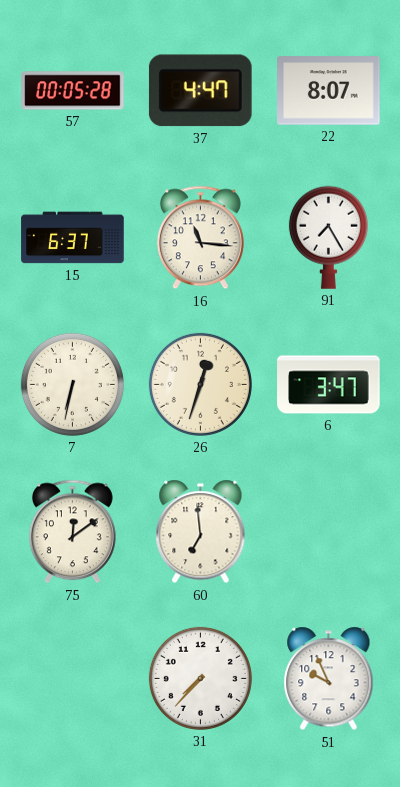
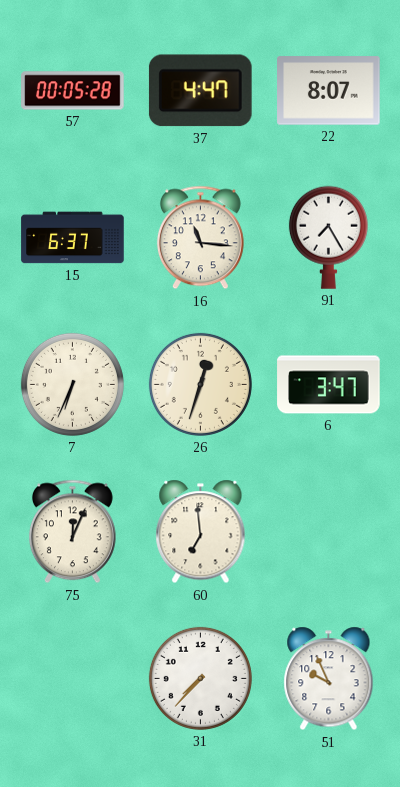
7: 6:32 -> 6:34
75: 12:09 -> 12:04
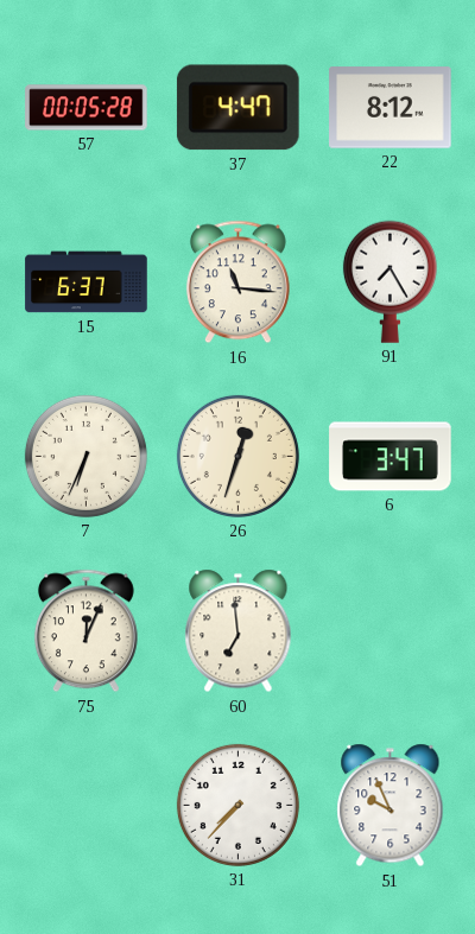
22: 8:07 -> 8:12
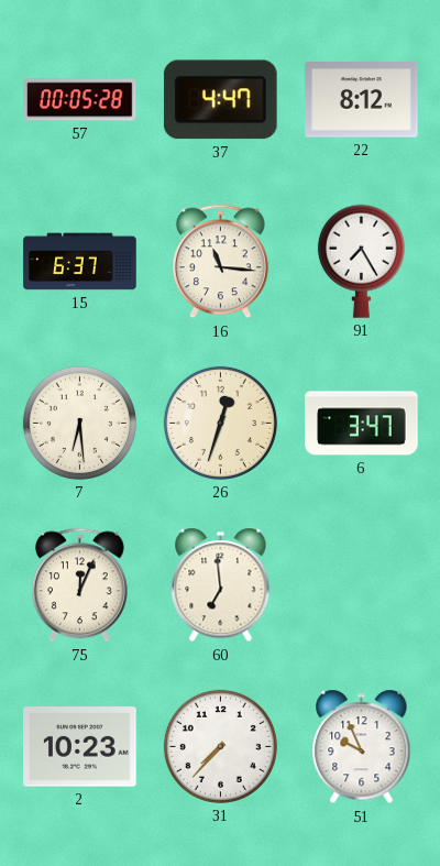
7: 6:34 -> 6:29
2: none -> 10:23
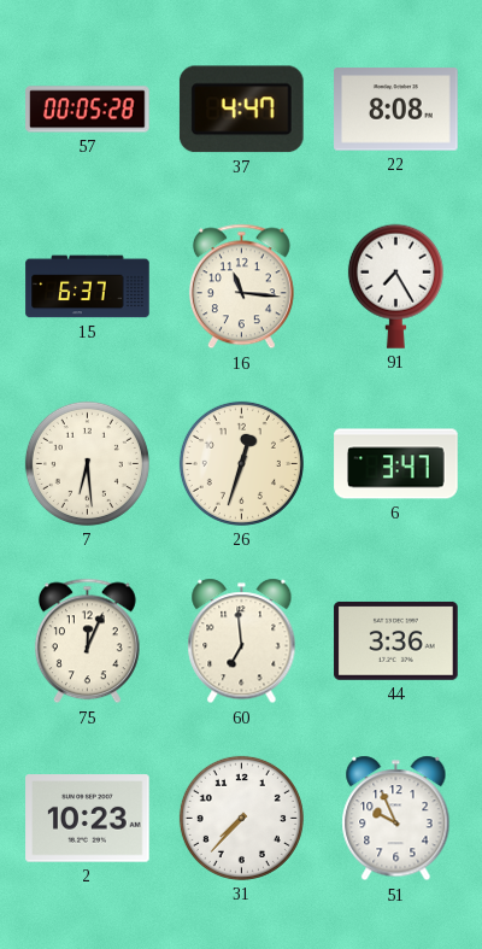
22: 8:12 -> 8:08
44: none -> 3:36
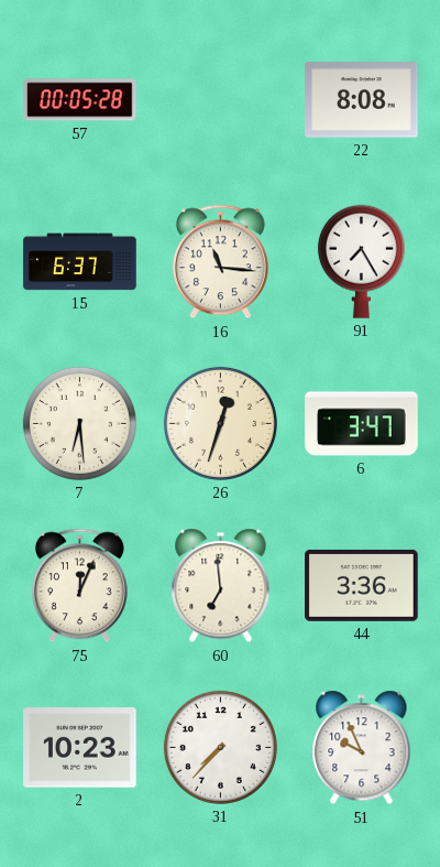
37: 4:47 -> none
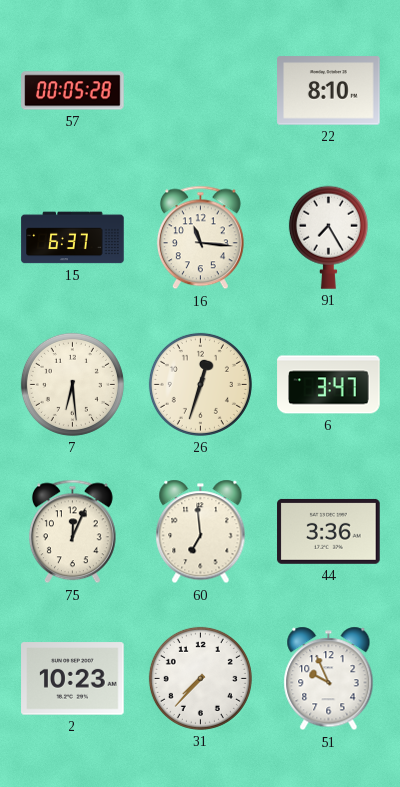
22: 8:08 -> 8:10
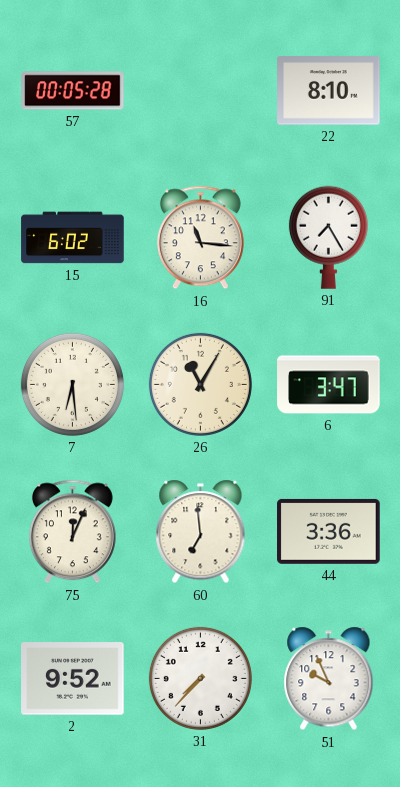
15: 6:37 -> 6:02
26: 12:33 -> 11:05
2: 10:23 -> 9:52
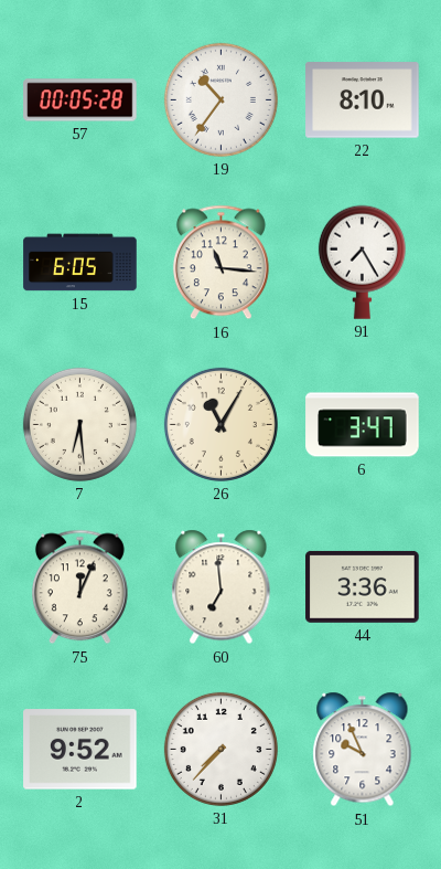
19: none -> 10:36
15: 6:02 -> 6:05
